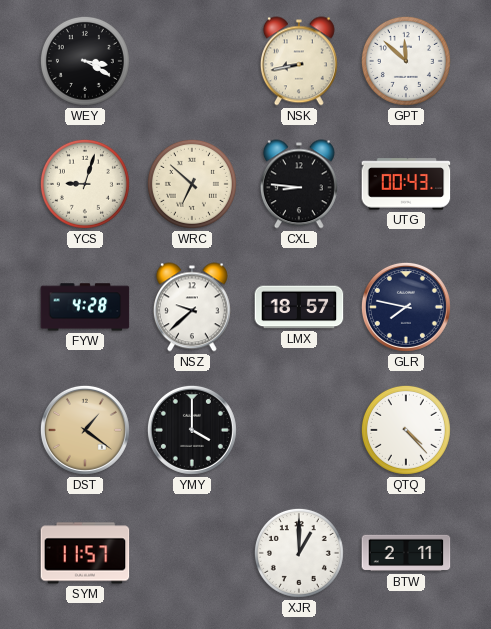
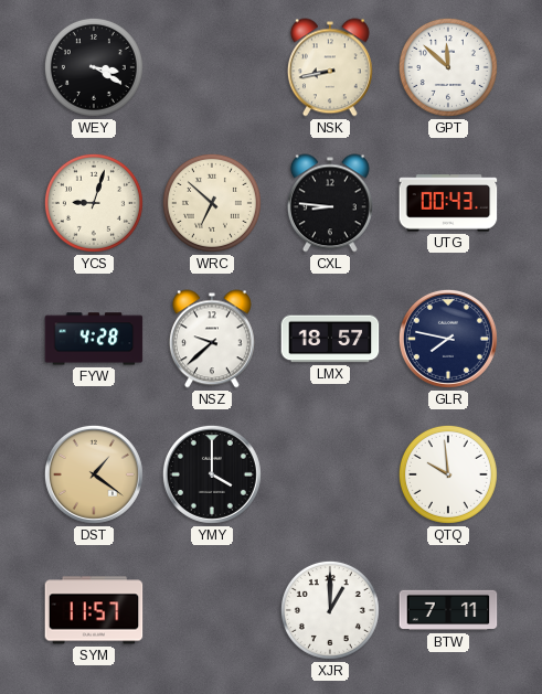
QTQ: 4:23 -> 9:59
BTW: 2:11 -> 7:11
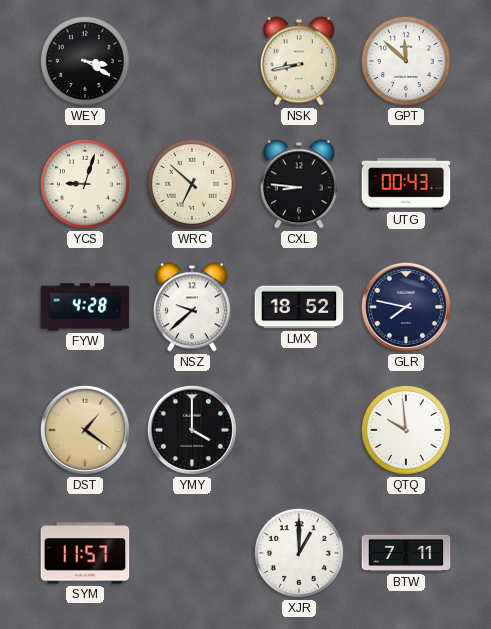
LMX: 18:57 -> 18:52
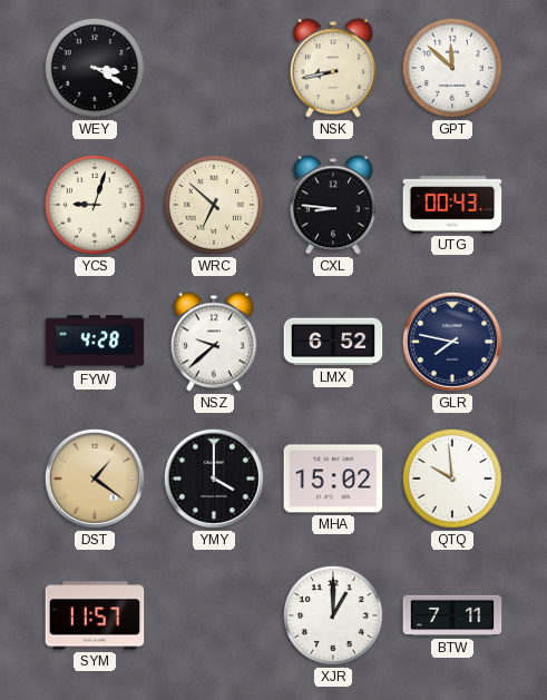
LMX: 18:52 -> 6:52
MHA: none -> 15:02
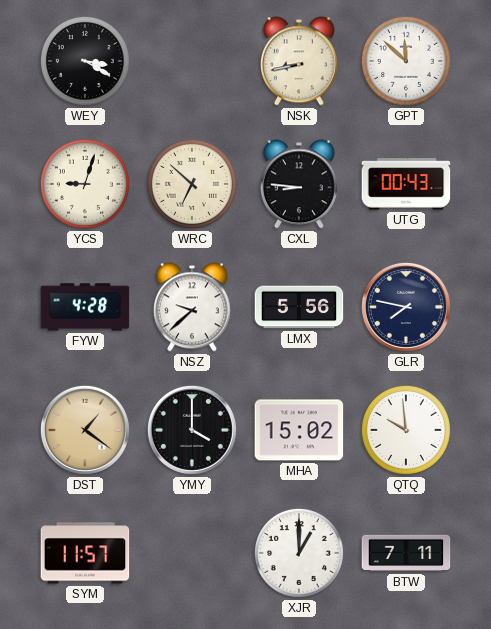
LMX: 6:52 -> 5:56
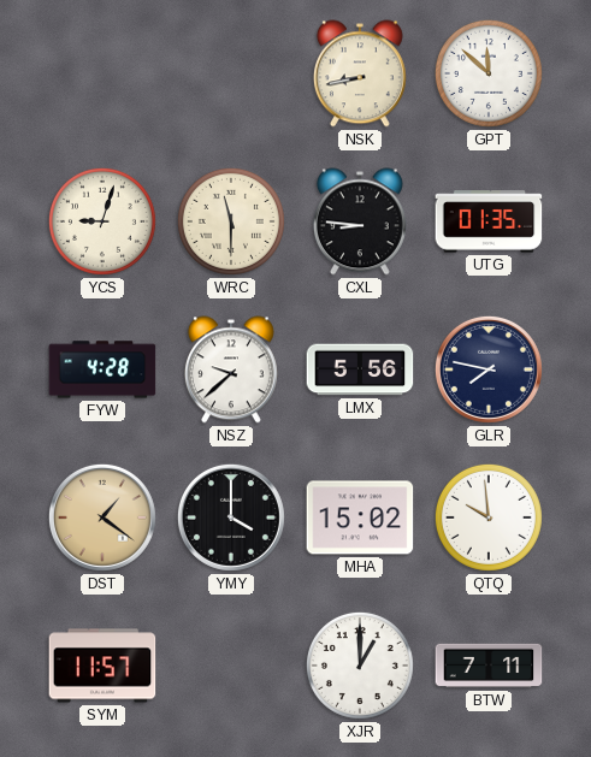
WEY: 3:20 -> none
WRC: 6:52 -> 11:30
UTG: 00:43 -> 01:35
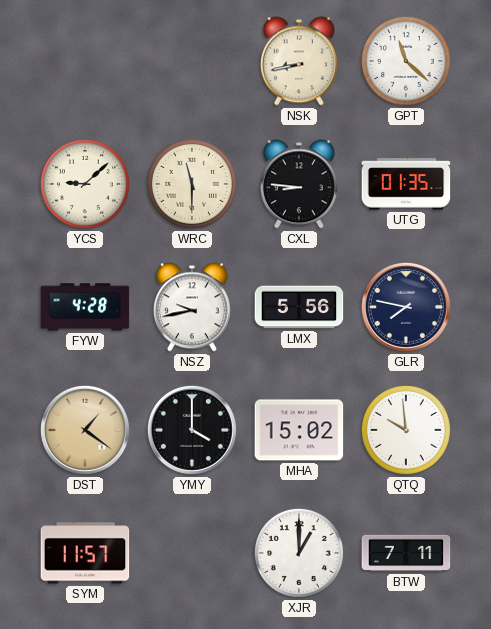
GPT: 11:52 -> 11:22
YCS: 9:03 -> 9:08
NSZ: 9:38 -> 9:43
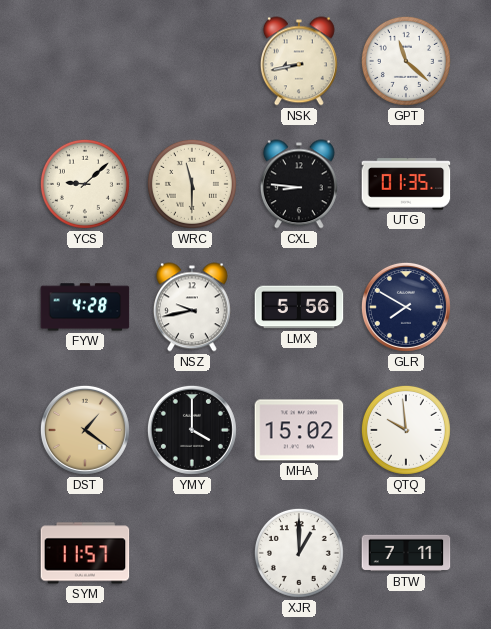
GLR: 7:47 -> 7:50
